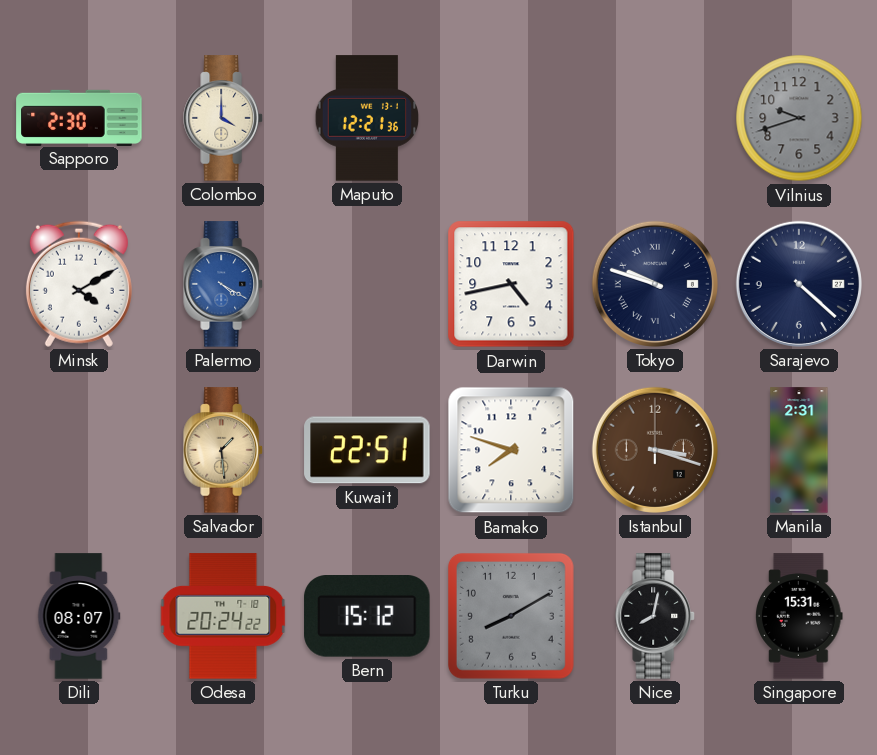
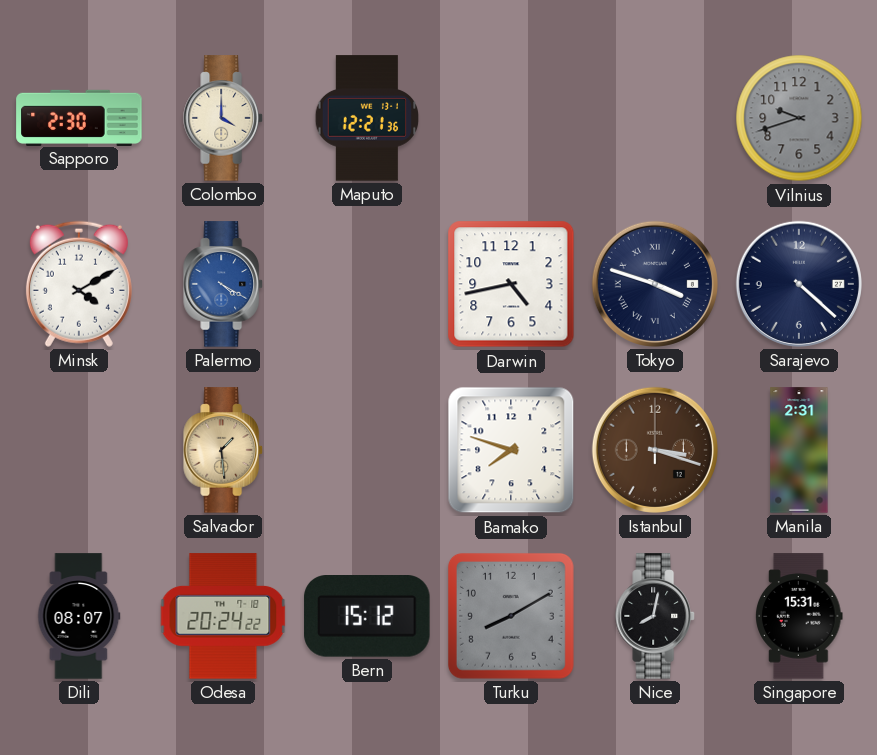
Tokyo: 9:48 -> 3:48
Kuwait: 22:51 -> none
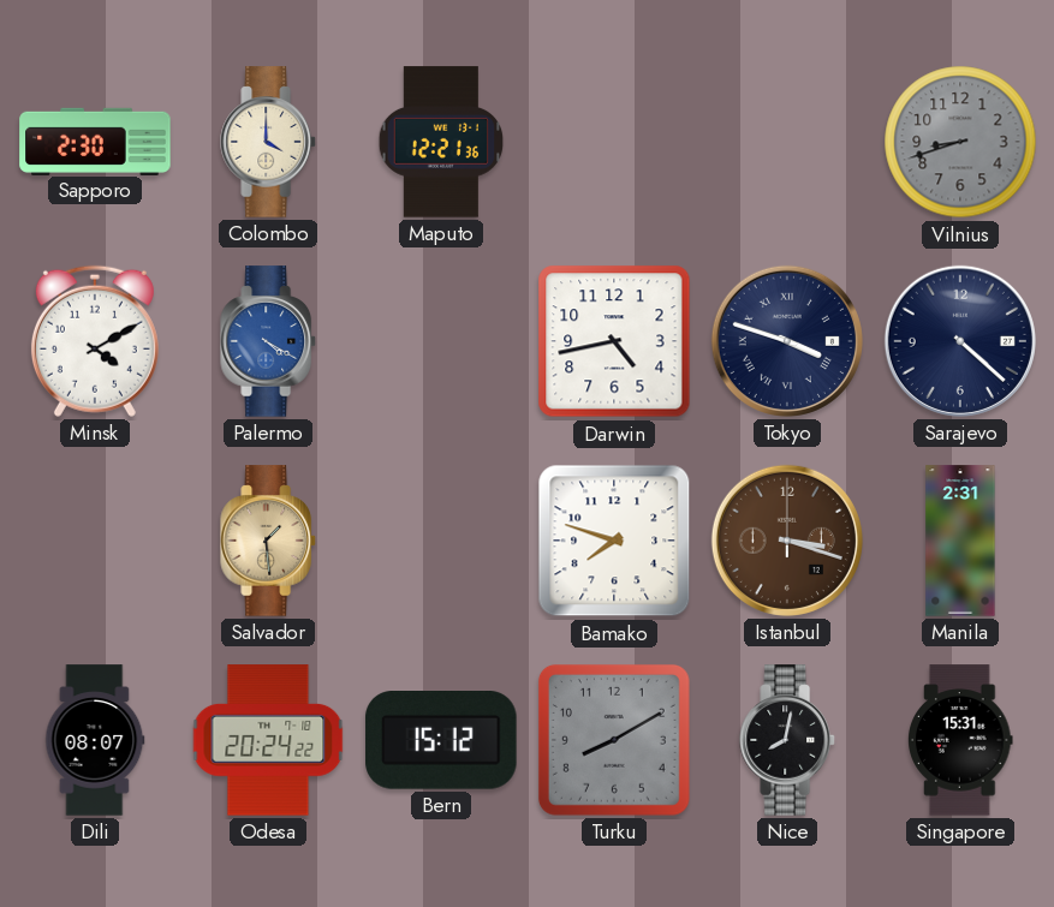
Vilnius: 9:42 -> 8:42
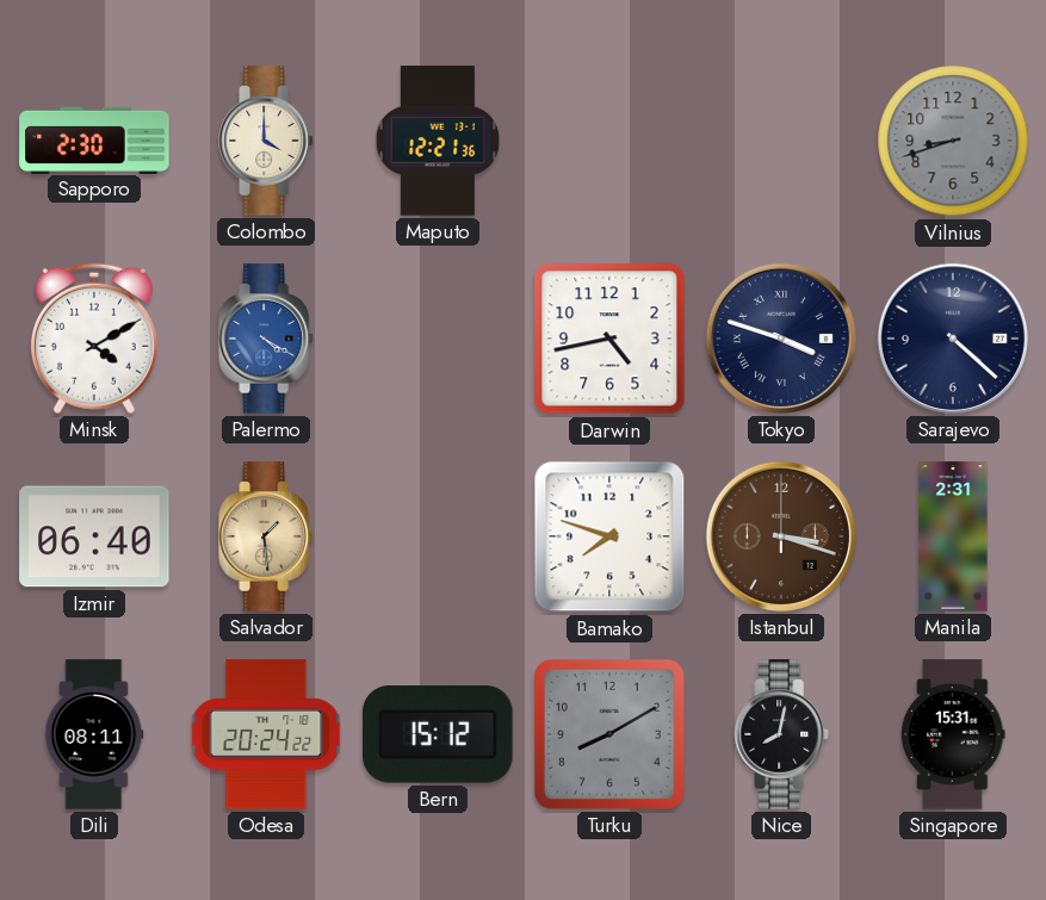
Izmir: none -> 06:40
Dili: 08:07 -> 08:11
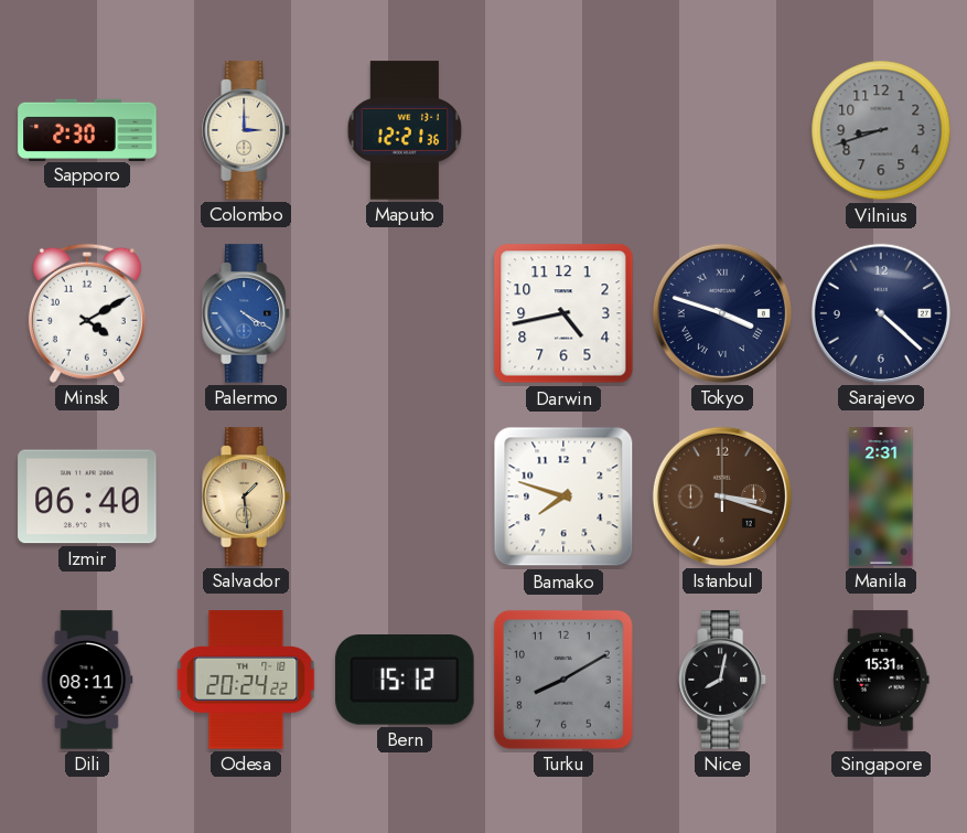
Colombo: 4:00 -> 3:00
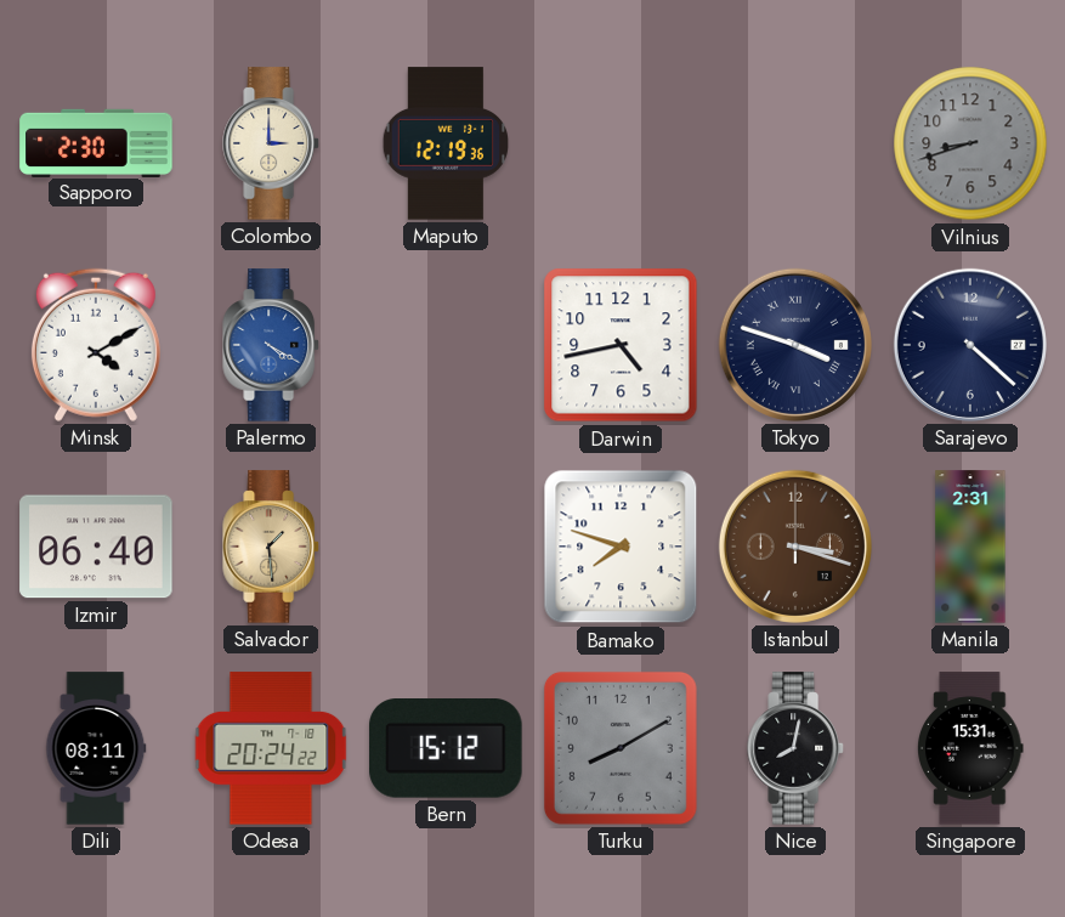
Maputo: 12:21 -> 12:19
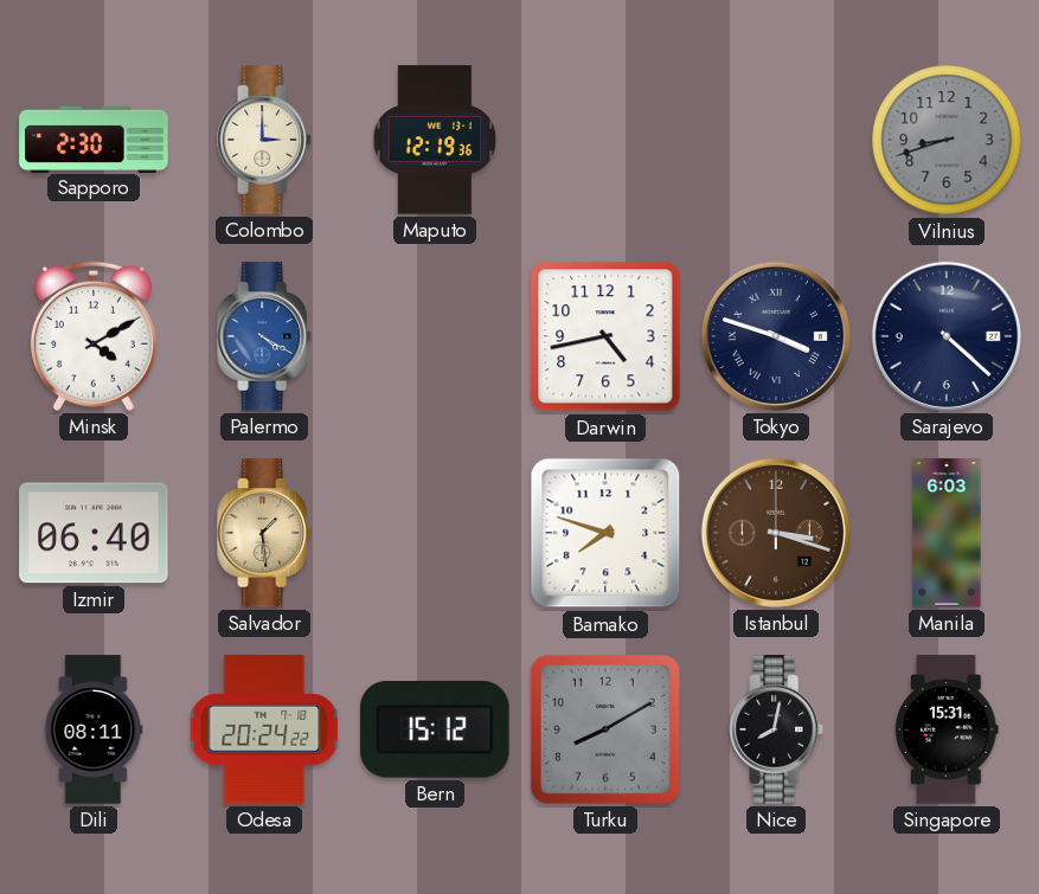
Manila: 2:31 -> 6:03
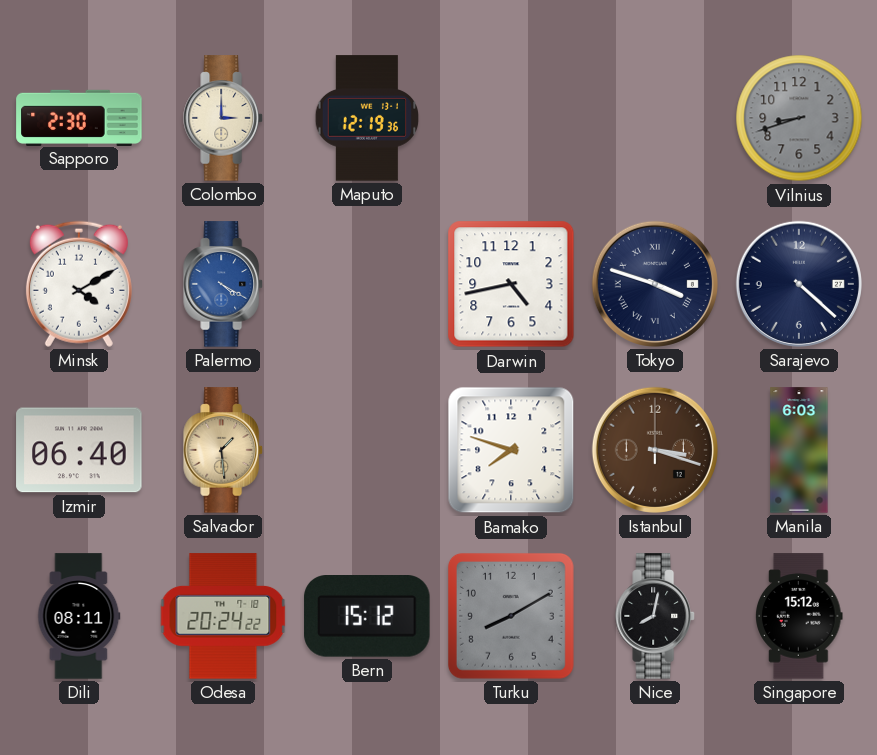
Singapore: 15:31 -> 15:12
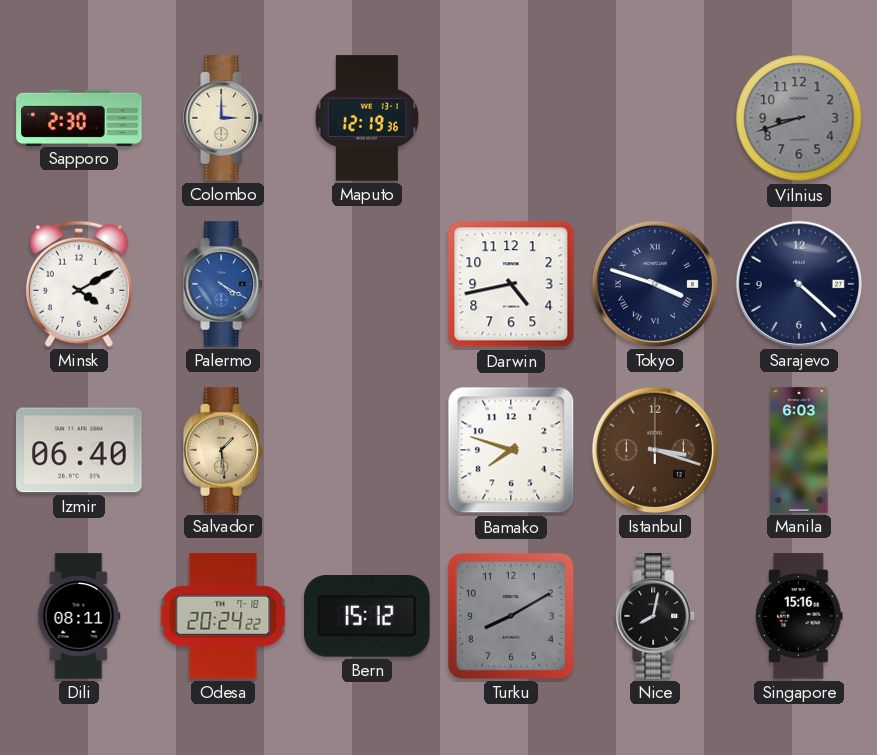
Singapore: 15:12 -> 15:16
